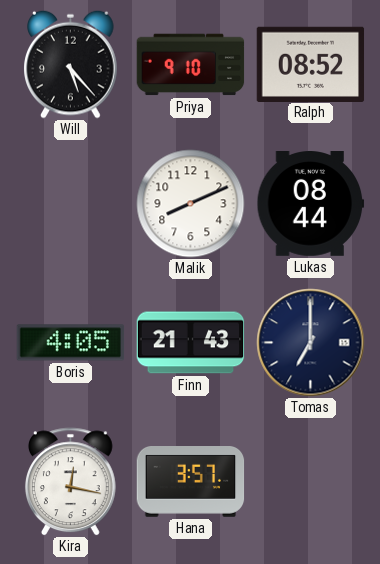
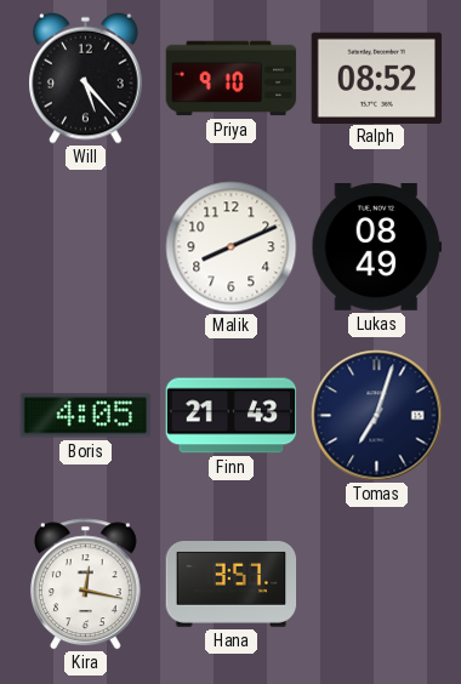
Lukas: 08:44 -> 08:49
Tomas: 7:00 -> 7:03
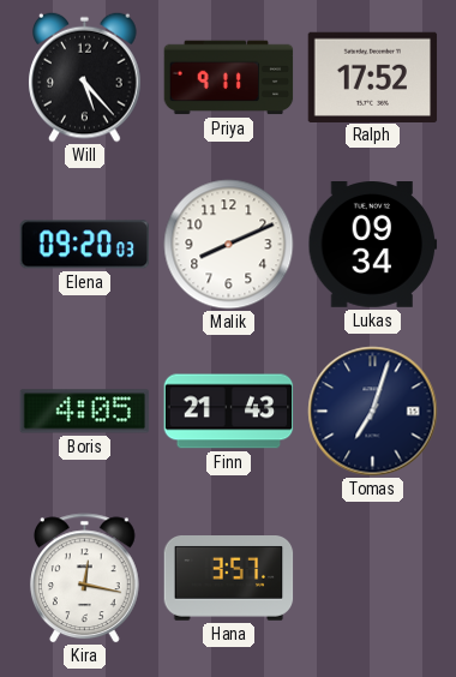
Priya: 9:10 -> 9:11
Ralph: 08:52 -> 17:52
Elena: none -> 09:20
Lukas: 08:49 -> 09:34
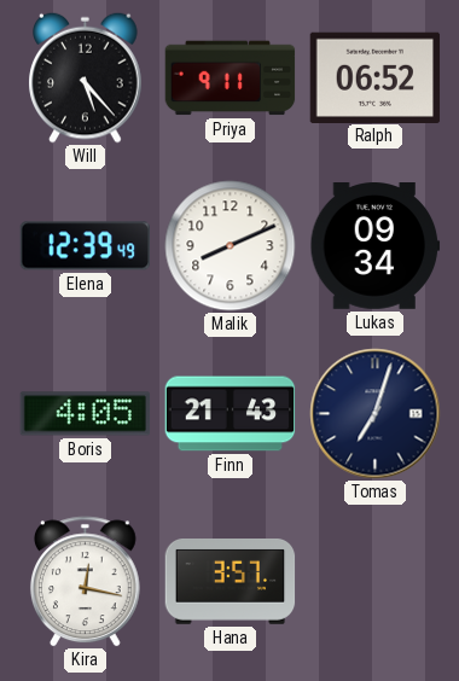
Ralph: 17:52 -> 06:52
Elena: 09:20 -> 12:39
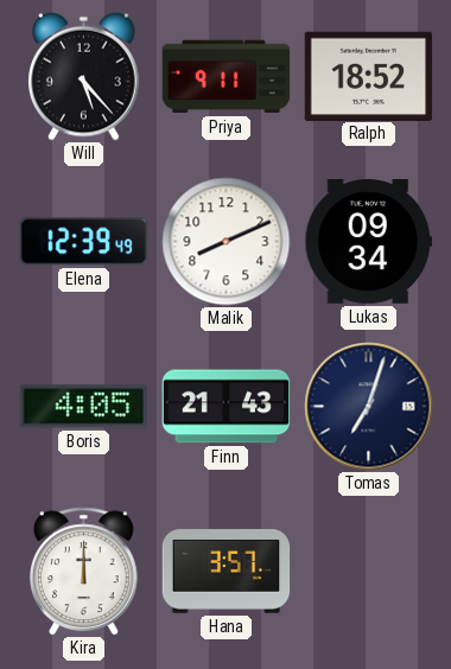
Ralph: 06:52 -> 18:52
Kira: 12:17 -> 12:00
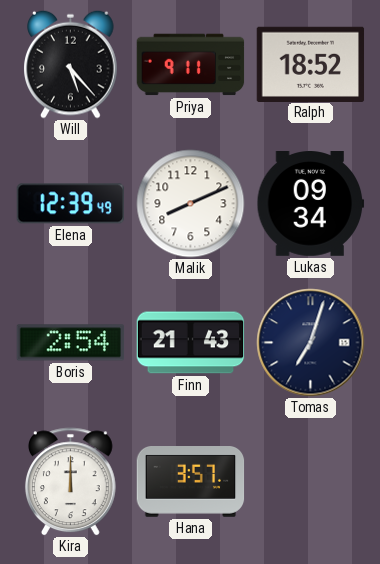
Boris: 4:05 -> 2:54
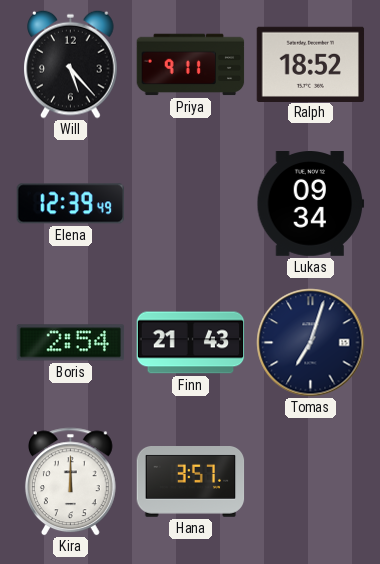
Malik: 8:11 -> none
